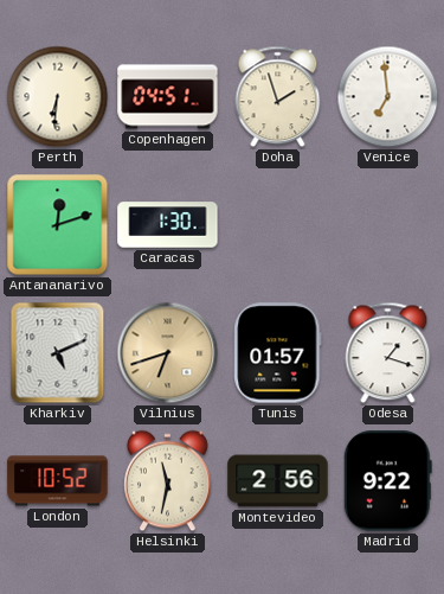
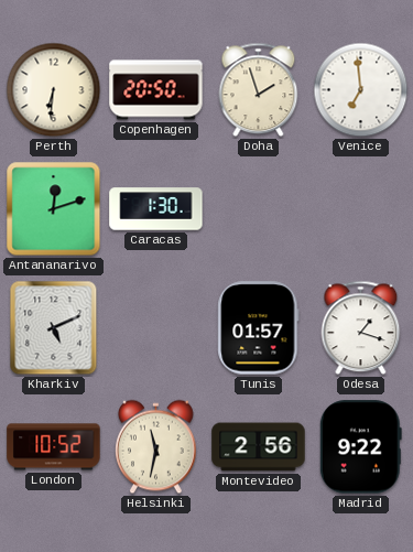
Copenhagen: 04:51 -> 20:50
Vilnius: 6:42 -> none
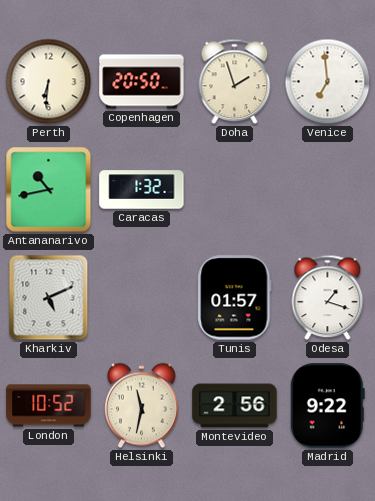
Antananarivo: 12:12 -> 10:43
Caracas: 1:30 -> 1:32
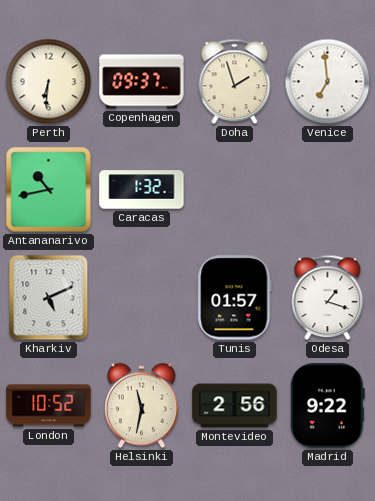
Copenhagen: 20:50 -> 09:37
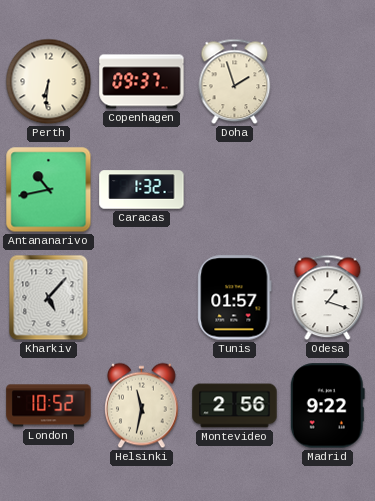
Venice: 6:59 -> none
Kharkiv: 5:11 -> 5:07
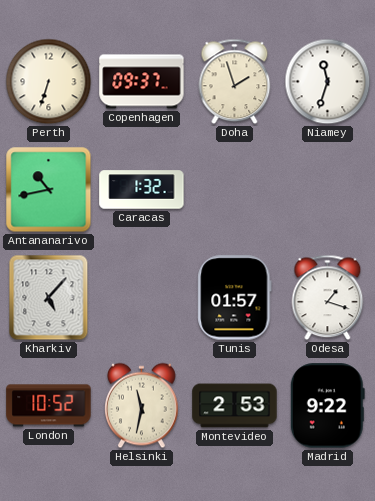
Perth: 6:31 -> 6:33
Niamey: none -> 11:33
Montevideo: 2:56 -> 2:53
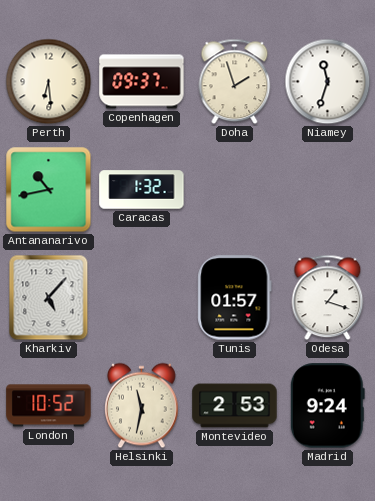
Perth: 6:33 -> 6:29
Madrid: 9:22 -> 9:24
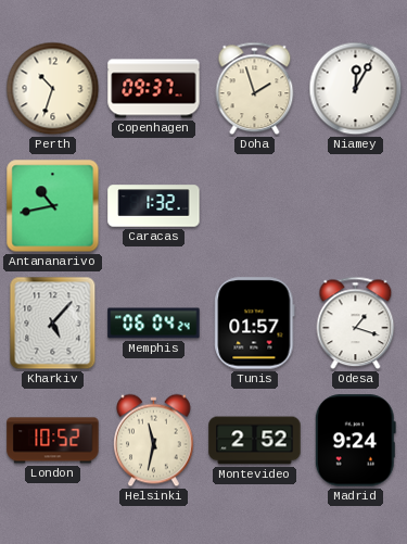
Perth: 6:29 -> 10:33
Niamey: 11:33 -> 12:05
Memphis: none -> 06:04
Montevideo: 2:53 -> 2:52
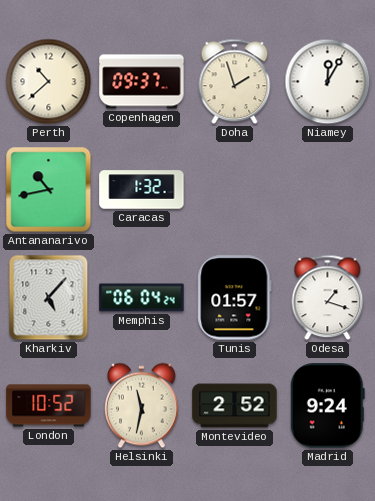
Perth: 10:33 -> 10:38
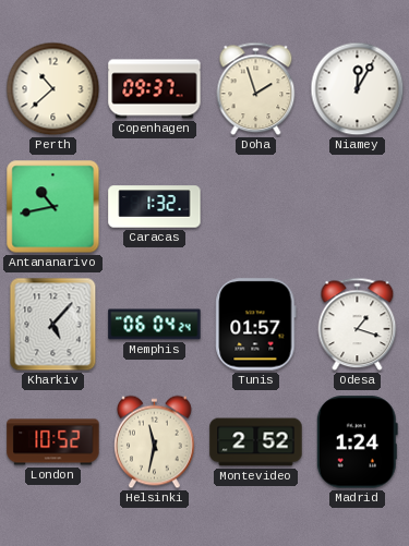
Madrid: 9:24 -> 1:24
